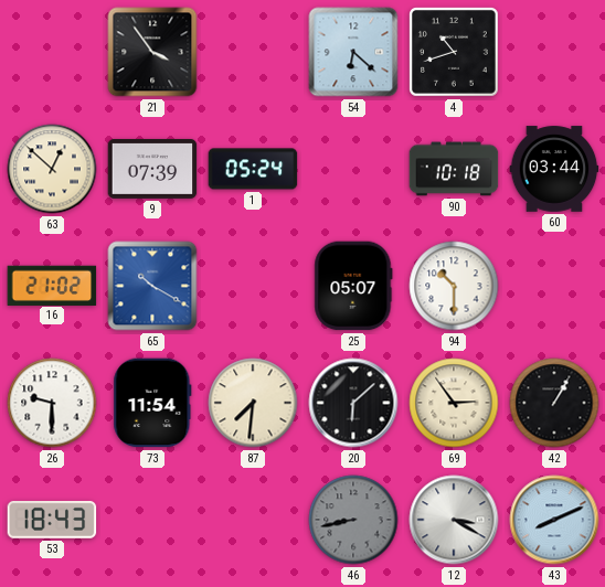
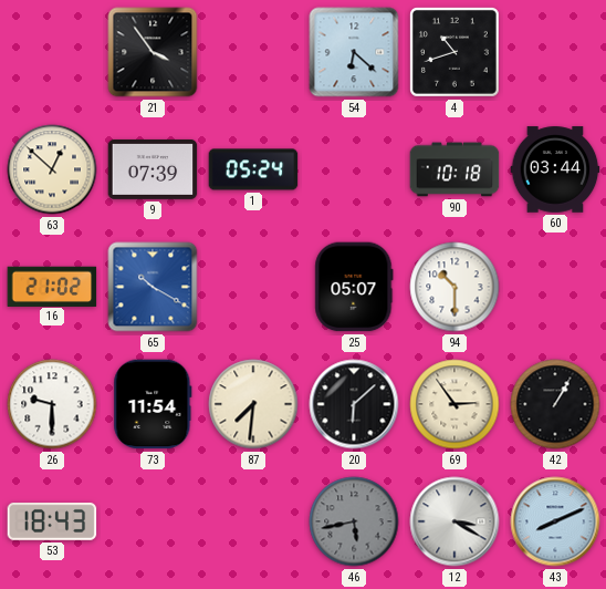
46: 8:43 -> 5:43
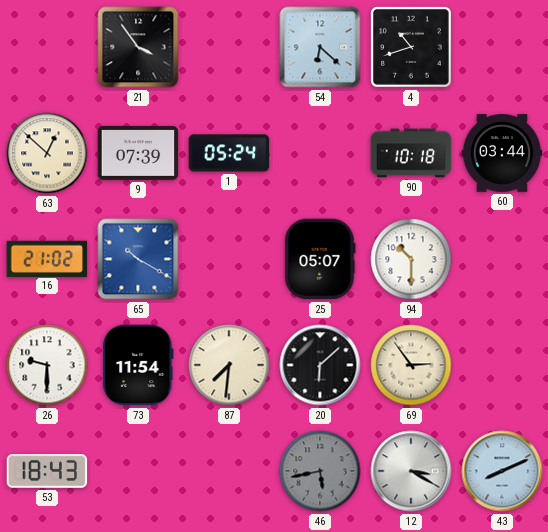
42: 1:05 -> none
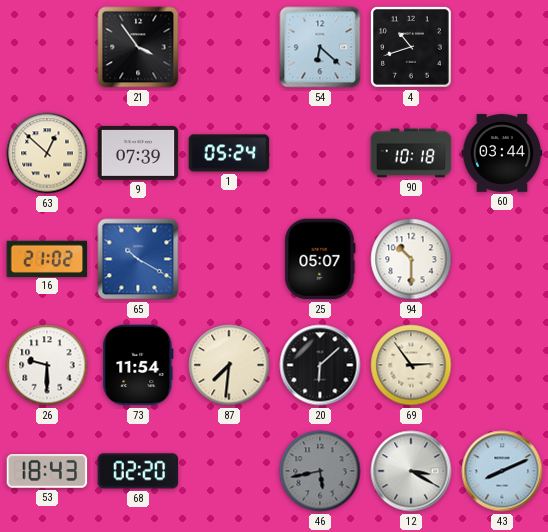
68: none -> 02:20
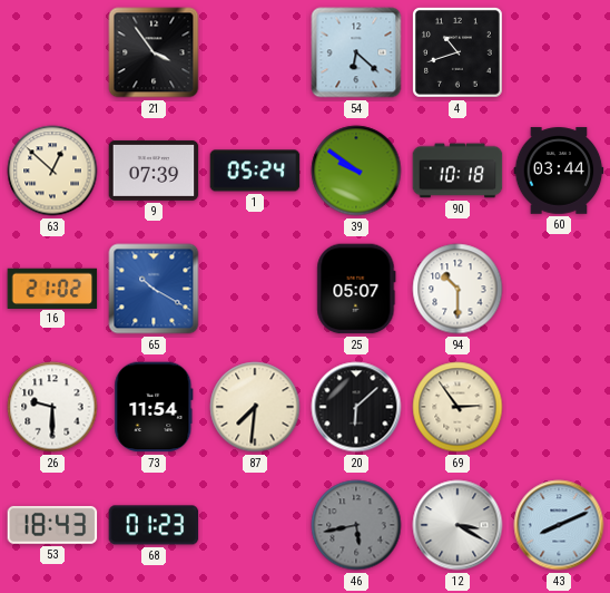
39: none -> 9:51
68: 02:20 -> 01:23
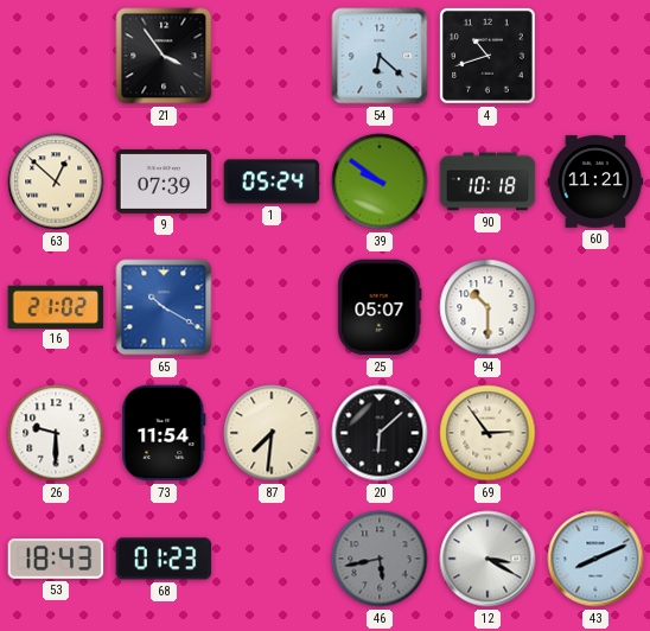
60: 03:44 -> 11:21
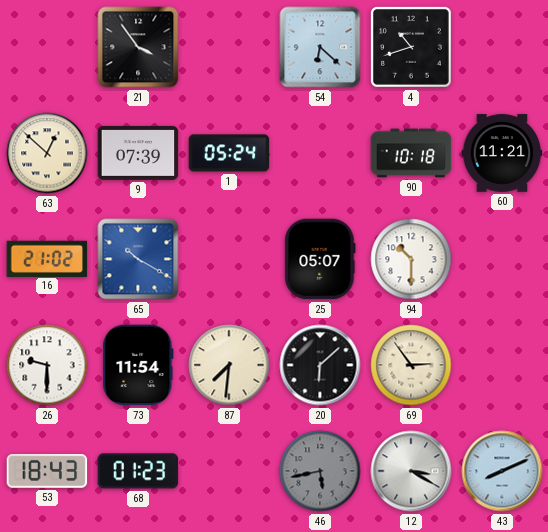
39: 9:51 -> none
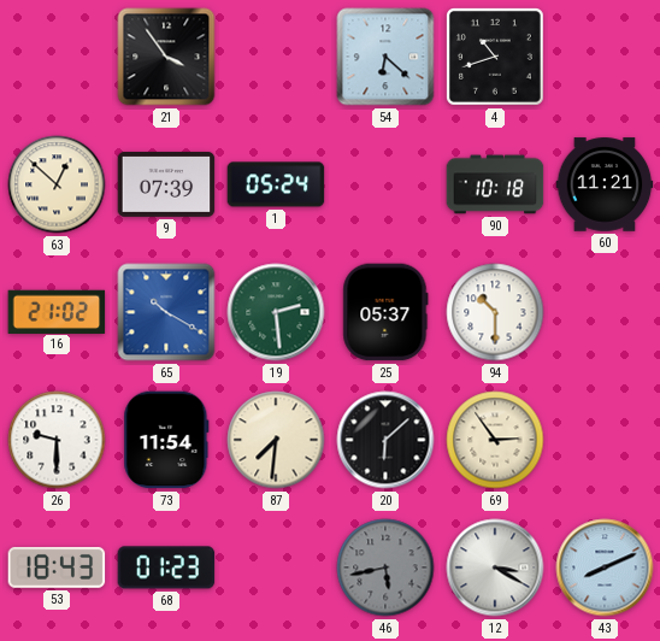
19: none -> 2:29
25: 05:07 -> 05:37
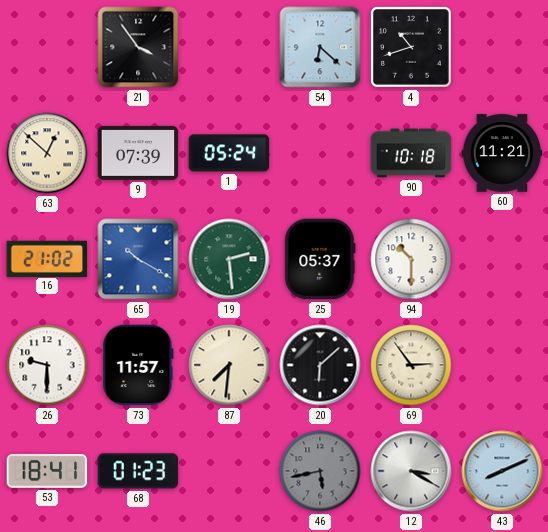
73: 11:54 -> 11:57
53: 18:43 -> 18:41
